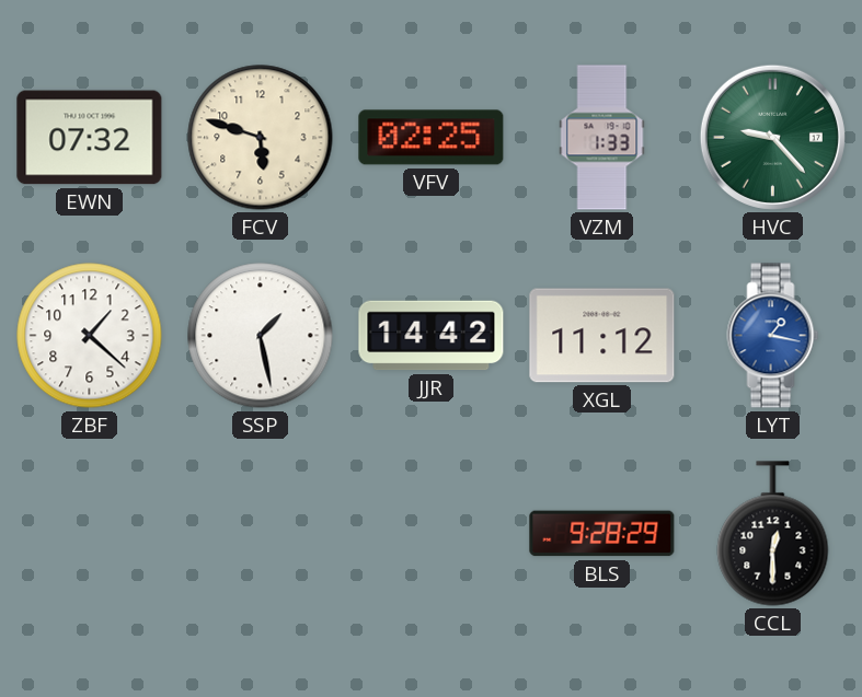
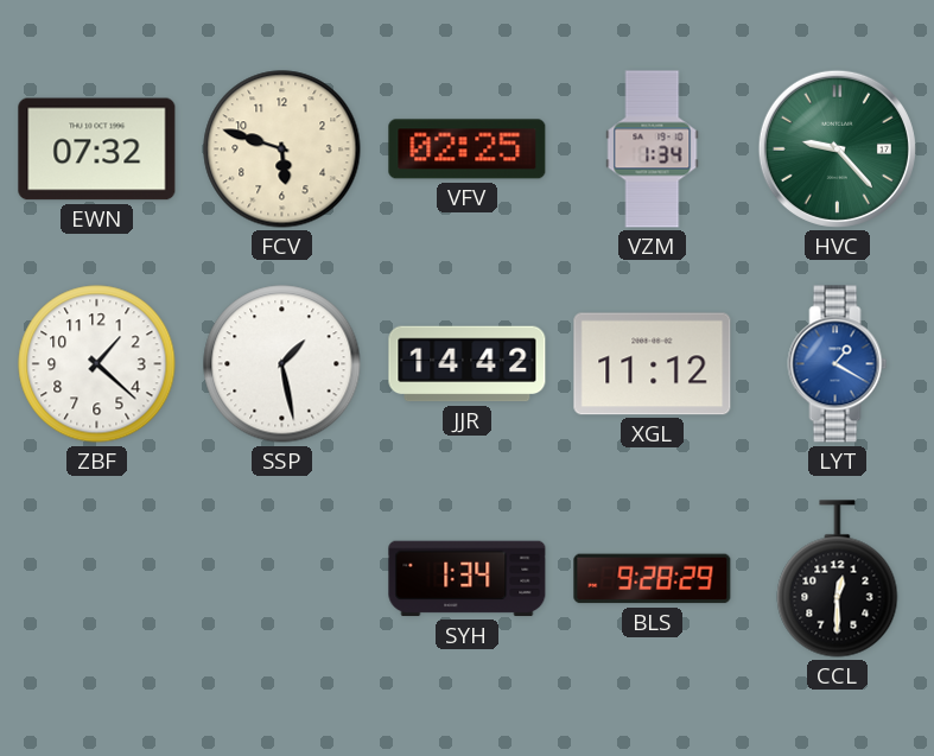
VZM: 1:33 -> 1:34
LYT: 1:17 -> 1:20
SYH: none -> 1:34
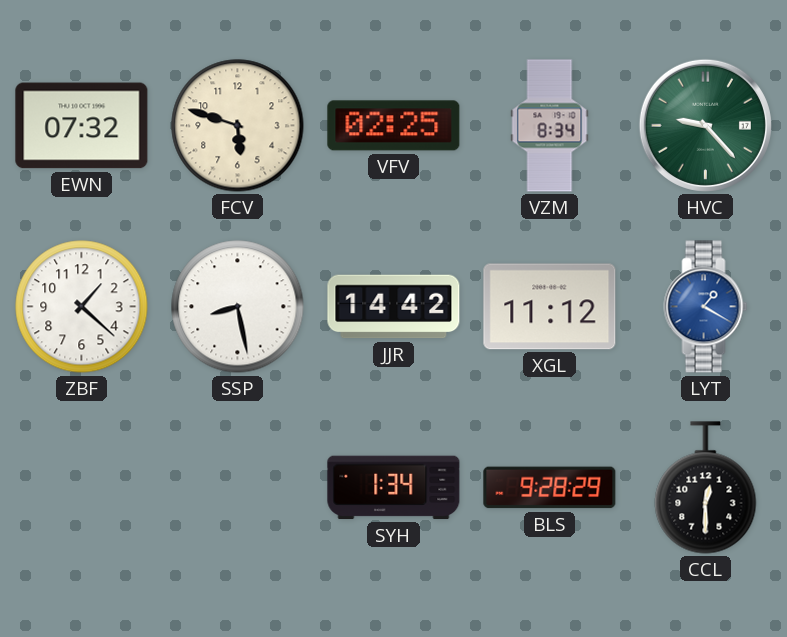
VZM: 1:34 -> 8:34
SSP: 1:28 -> 8:28
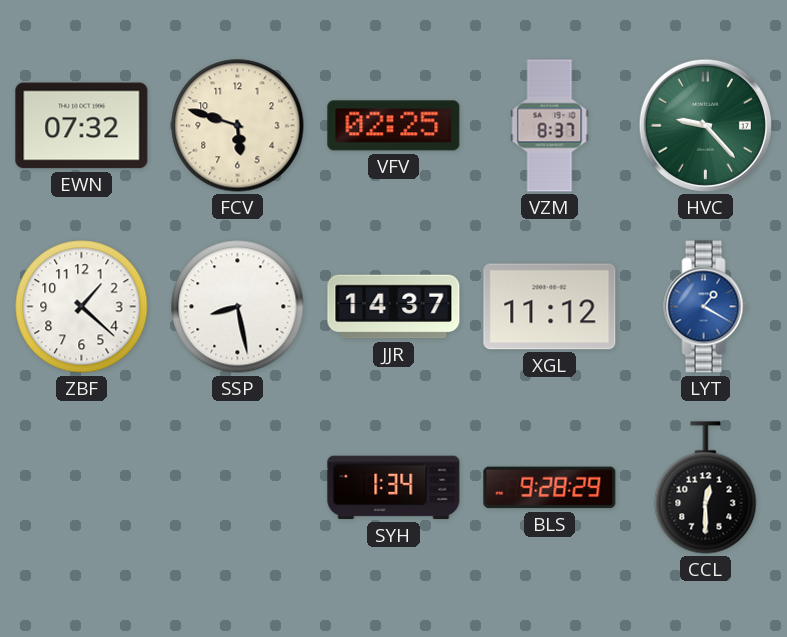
VZM: 8:34 -> 8:37
JJR: 14:42 -> 14:37
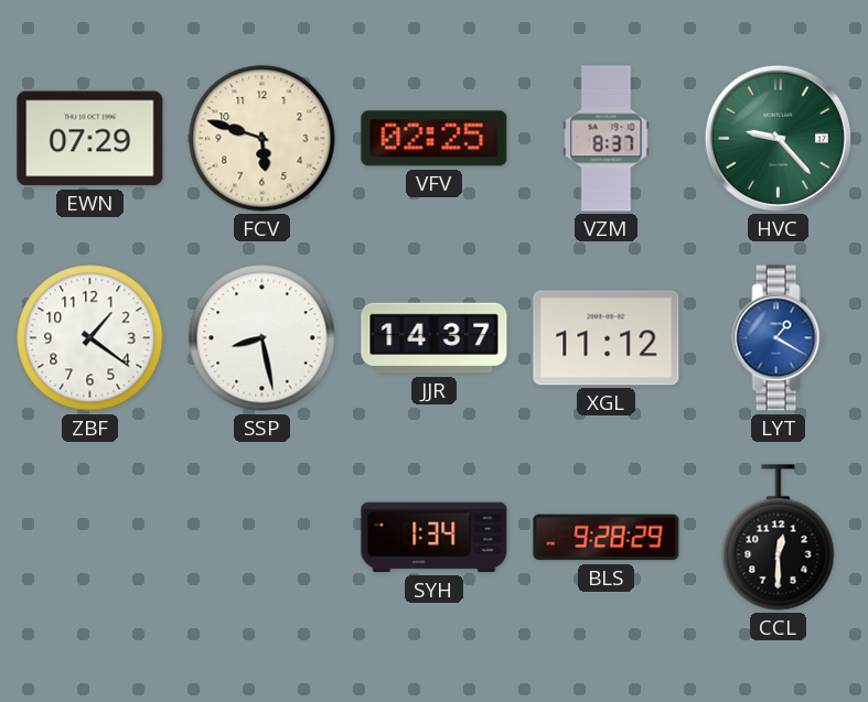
EWN: 07:32 -> 07:29
ZBF: 1:22 -> 1:21
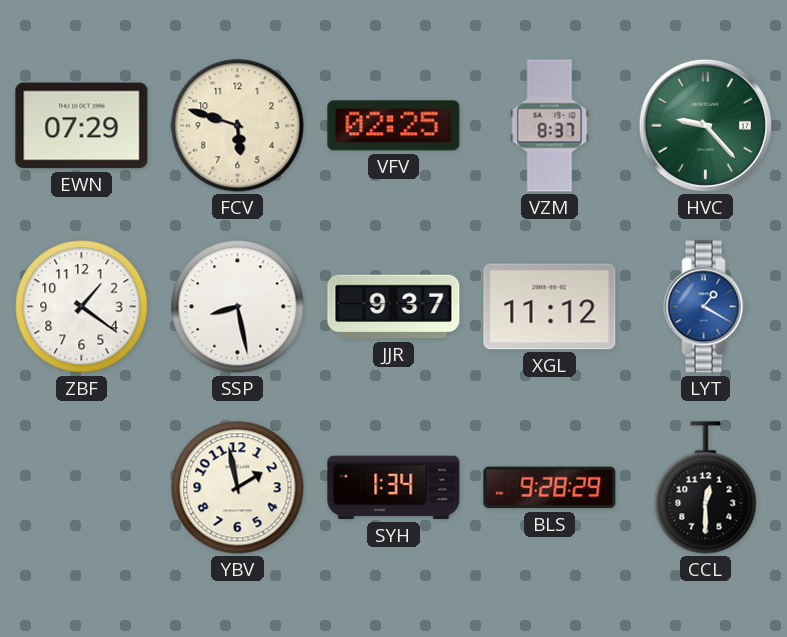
JJR: 14:37 -> 9:37
YBV: none -> 1:58
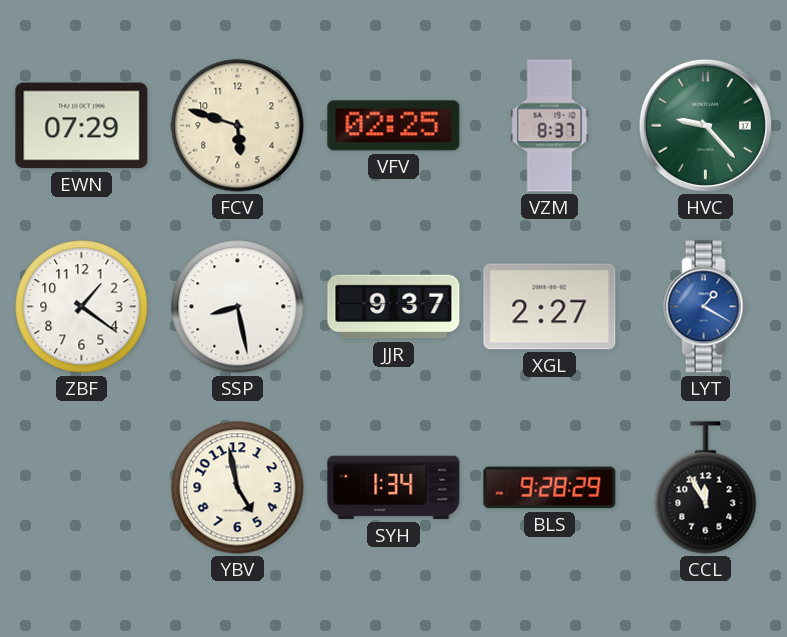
XGL: 11:12 -> 2:27
YBV: 1:58 -> 4:58
CCL: 12:30 -> 11:55
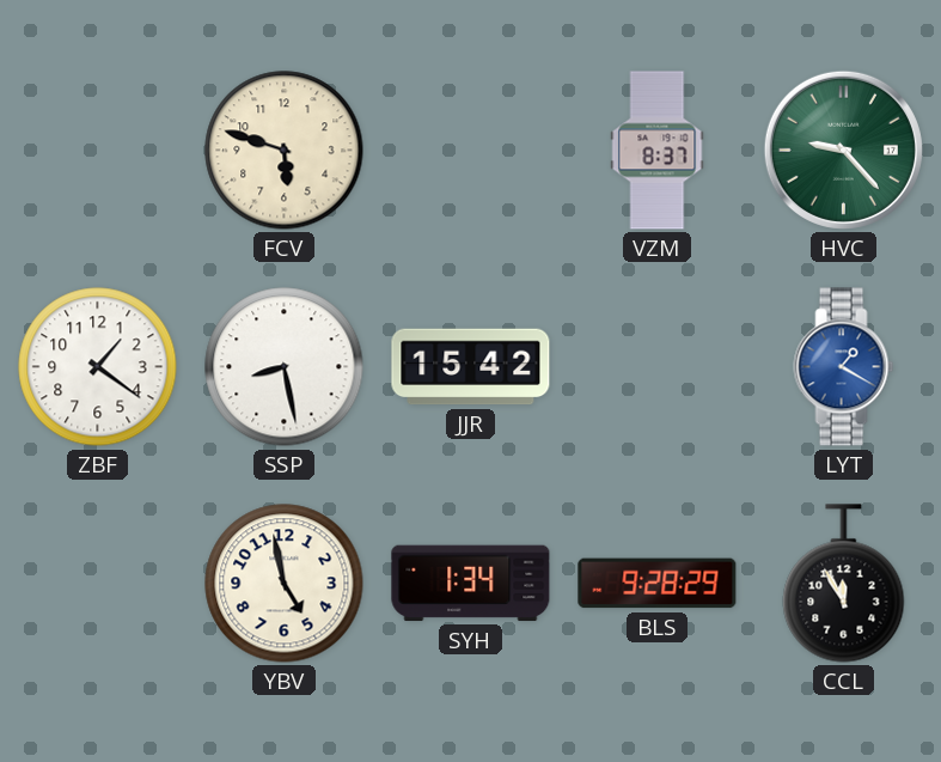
EWN: 07:29 -> none
VFV: 02:25 -> none
JJR: 9:37 -> 15:42
XGL: 2:27 -> none
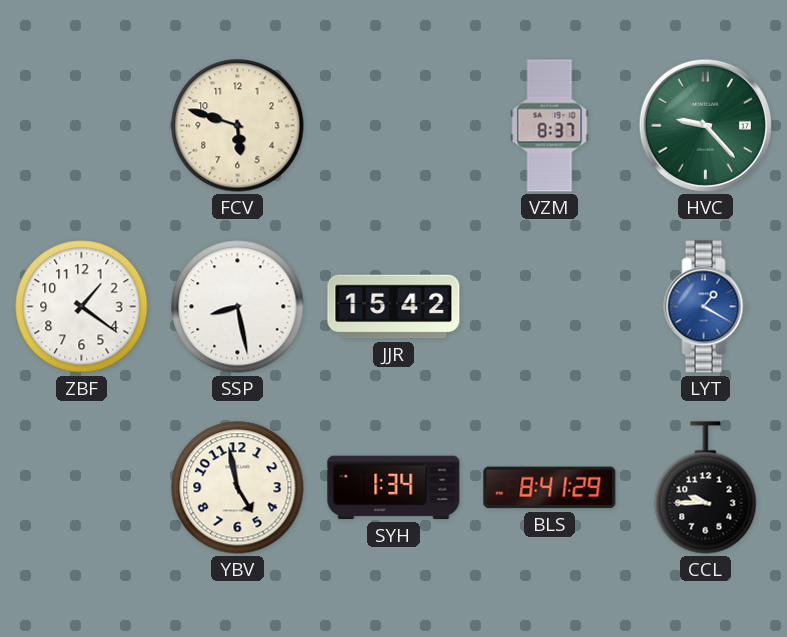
BLS: 9:28 -> 8:41
CCL: 11:55 -> 9:45
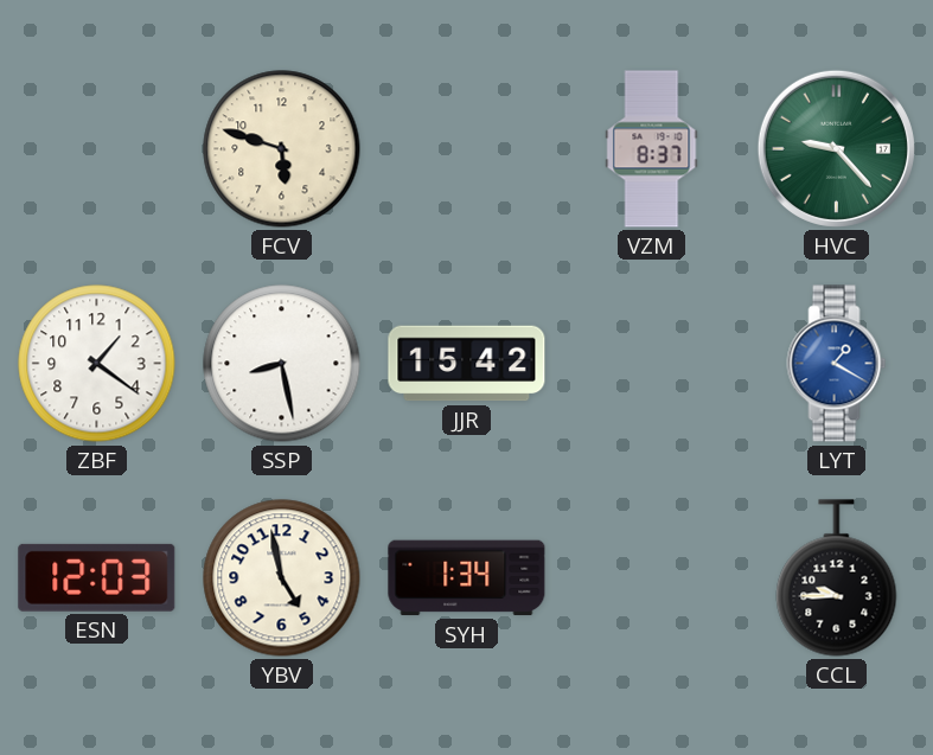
ESN: none -> 12:03
BLS: 8:41 -> none
